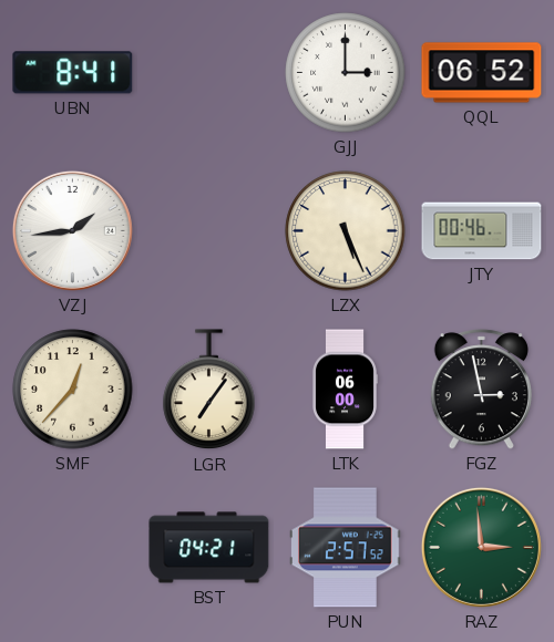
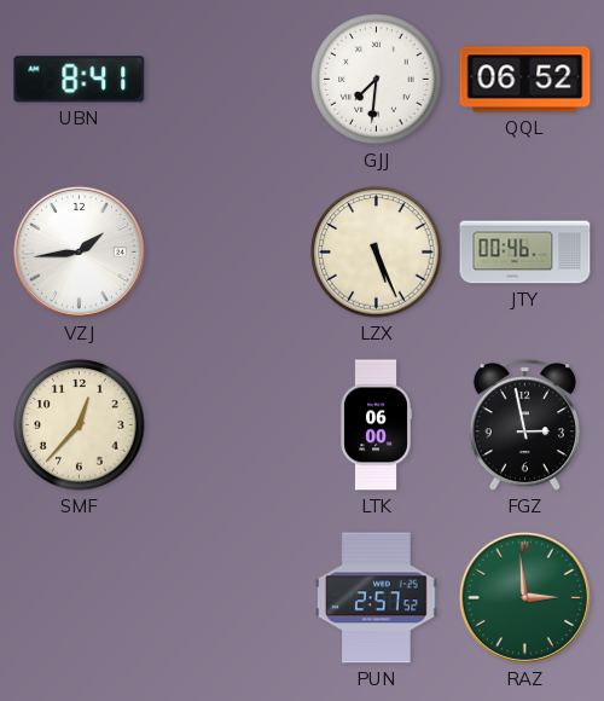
GJJ: 3:00 -> 7:31
LGR: 7:06 -> none
BST: 04:21 -> none
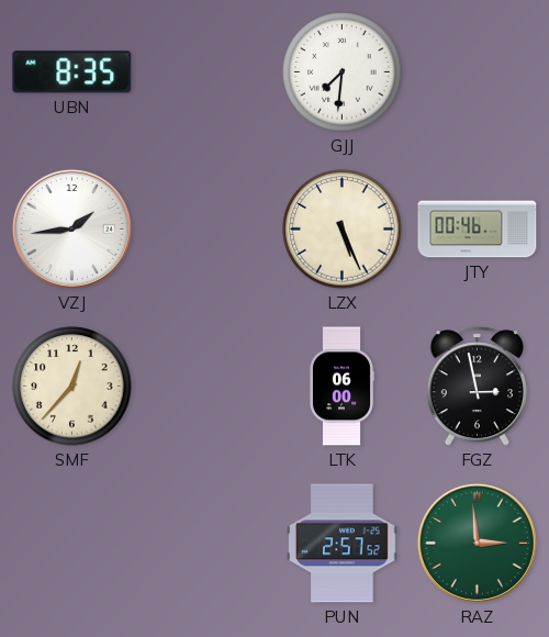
UBN: 8:41 -> 8:35
QQL: 06:52 -> none
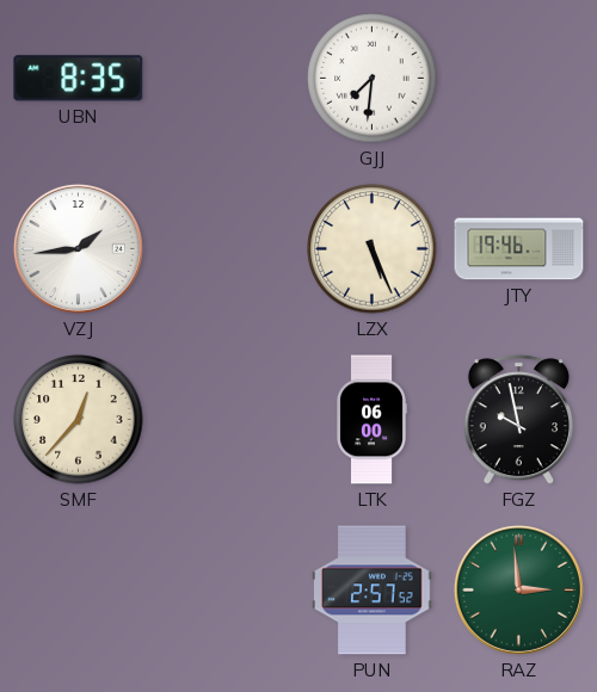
JTY: 00:46 -> 19:46
FGZ: 2:58 -> 9:58
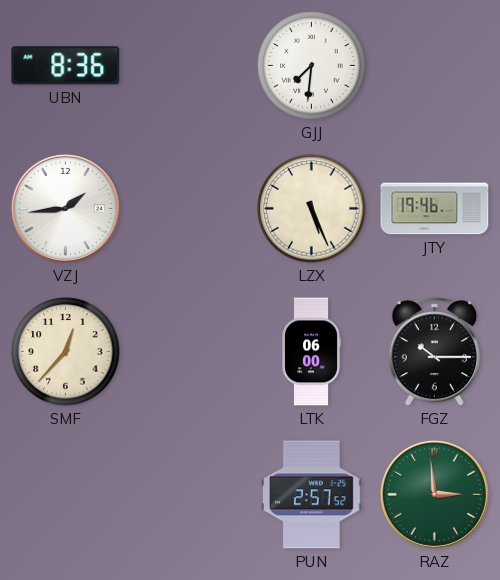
UBN: 8:35 -> 8:36
FGZ: 9:58 -> 10:15
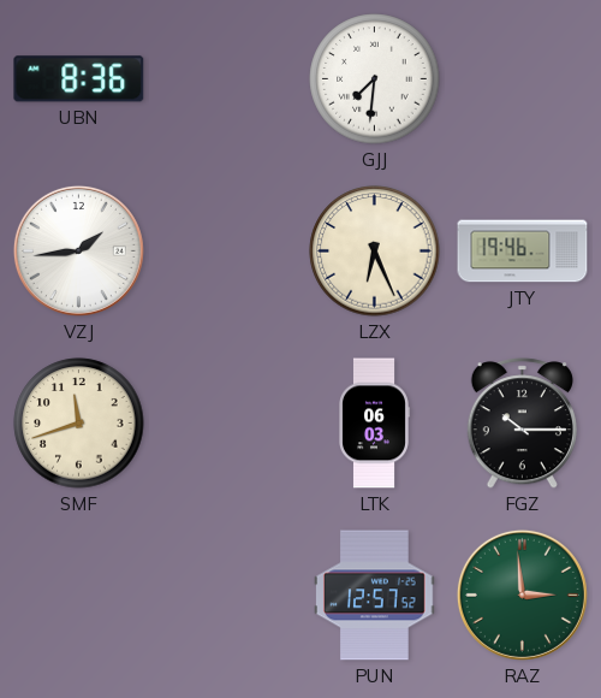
LZX: 5:26 -> 6:26
SMF: 12:37 -> 11:42
LTK: 06:00 -> 06:03
PUN: 2:57 -> 12:57
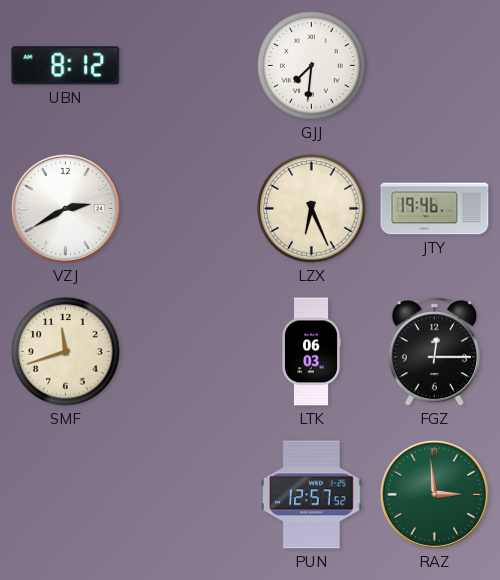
UBN: 8:36 -> 8:12
VZJ: 1:44 -> 2:40
FGZ: 10:15 -> 12:15
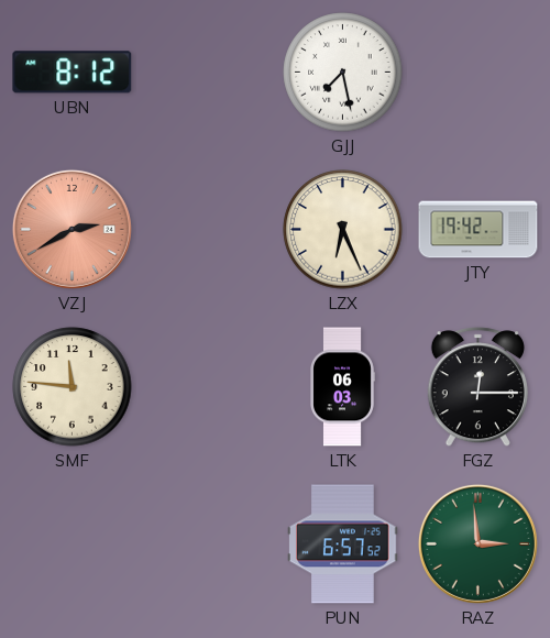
GJJ: 7:31 -> 7:28
VZJ dial: white -> salmon
JTY: 19:46 -> 19:42
SMF: 11:42 -> 11:46
PUN: 12:57 -> 6:57
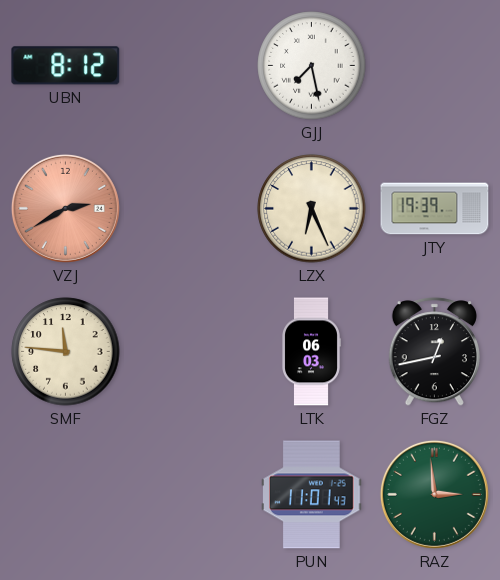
JTY: 19:42 -> 19:39
FGZ: 12:15 -> 12:43
PUN: 6:57 -> 11:01
